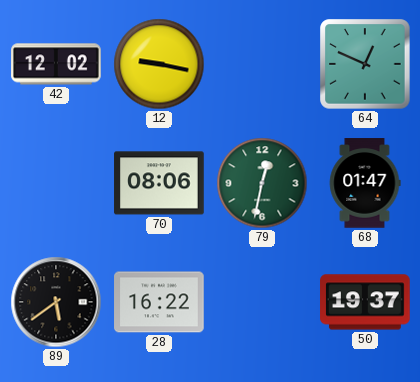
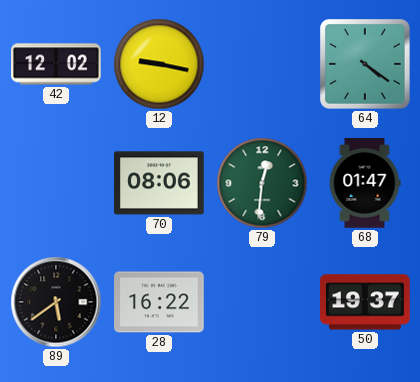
64: 12:49 -> 4:21
79: 12:32 -> 12:31
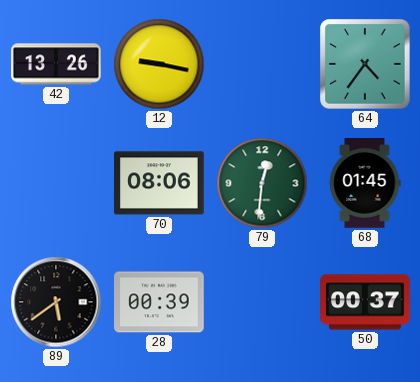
42: 12:02 -> 13:26
64: 4:21 -> 4:36
68: 01:47 -> 01:45
28: 16:22 -> 00:39
50: 19:37 -> 00:37
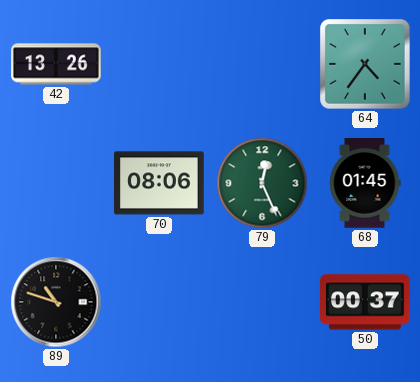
12: 9:17 -> none
79: 12:31 -> 12:26
89: 5:39 -> 10:48
28: 00:39 -> none
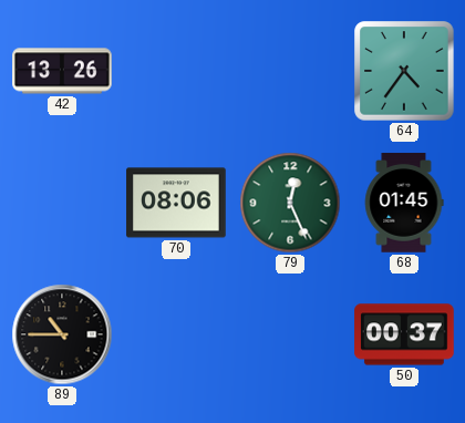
89: 10:48 -> 10:45
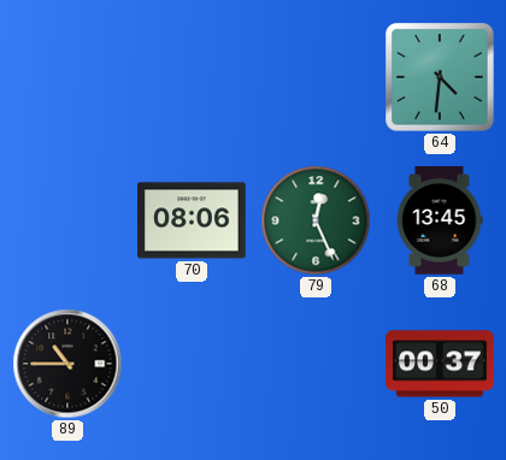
42: 13:26 -> none
64: 4:36 -> 4:31
68: 01:45 -> 13:45
